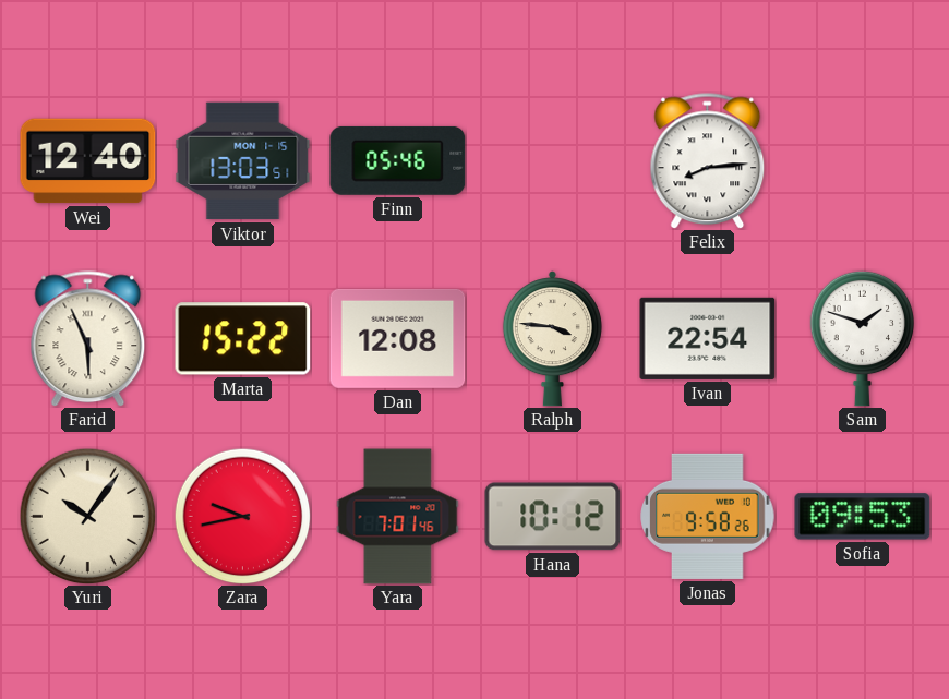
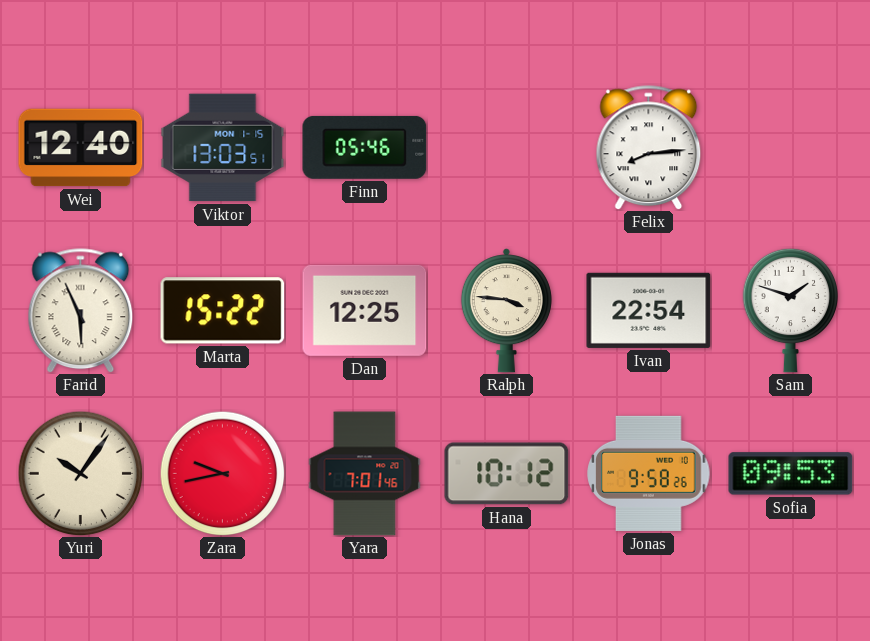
Dan: 12:08 -> 12:25
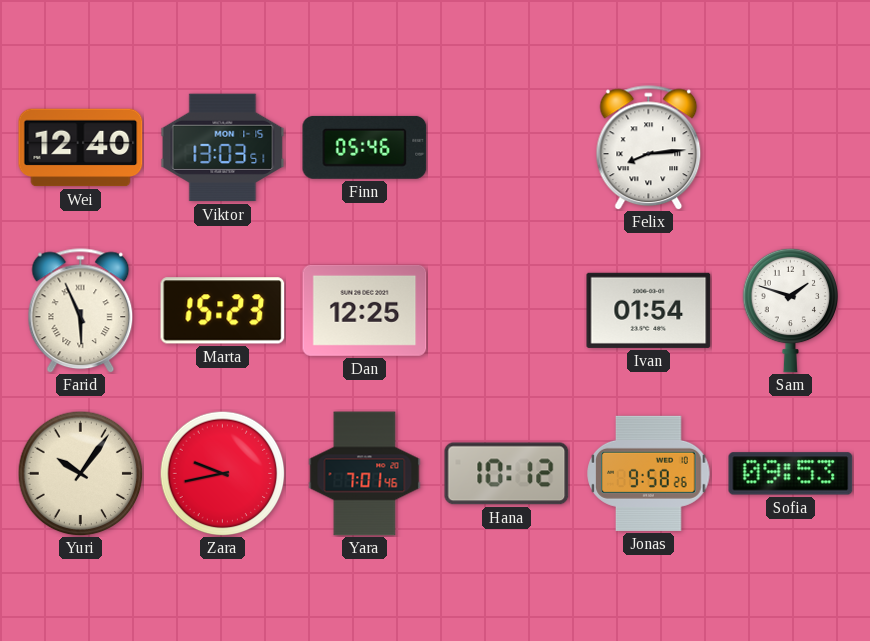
Marta: 15:22 -> 15:23
Ralph: 3:46 -> none
Ivan: 22:54 -> 01:54
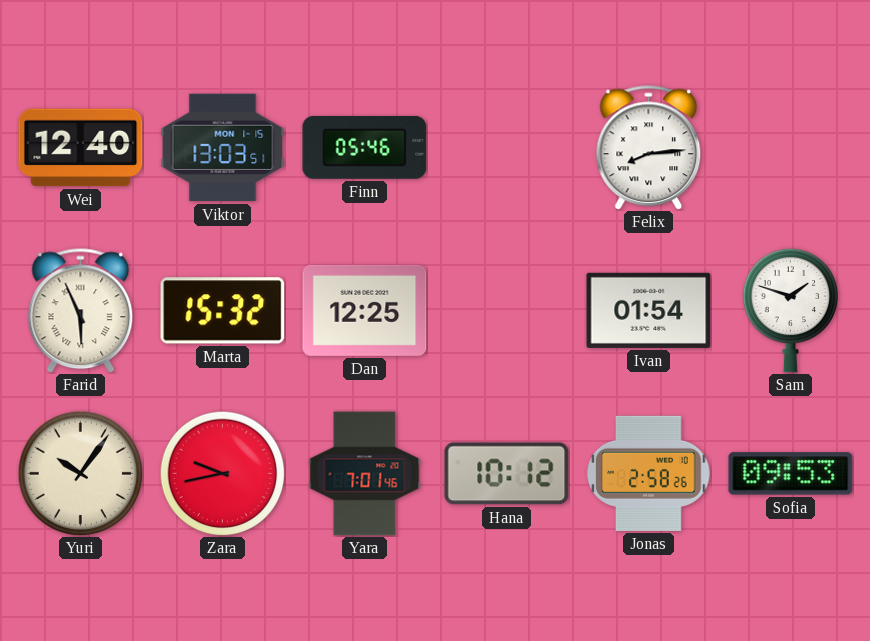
Marta: 15:23 -> 15:32
Jonas: 9:58 -> 2:58
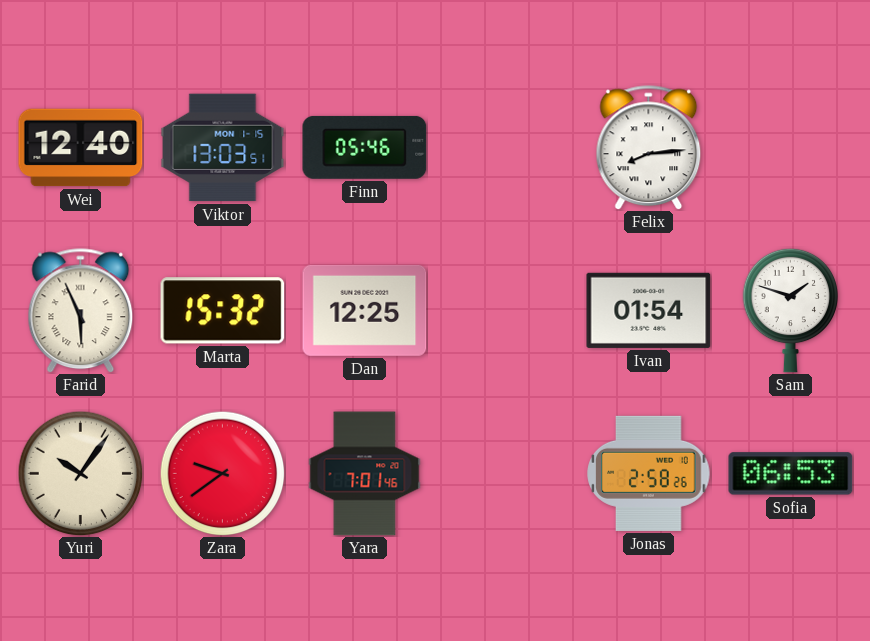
Zara: 9:43 -> 9:39
Hana: 10:12 -> none
Sofia: 09:53 -> 06:53
